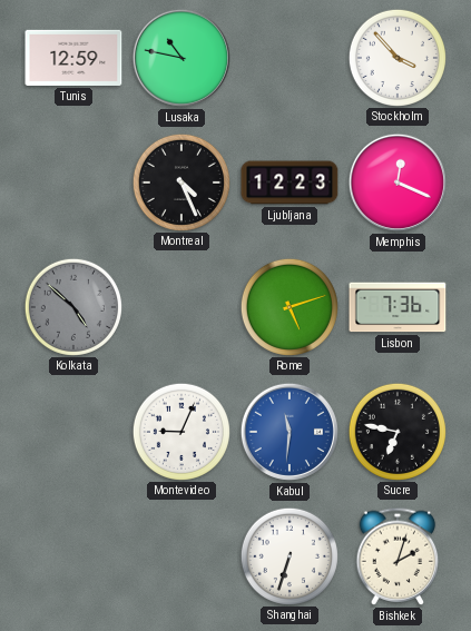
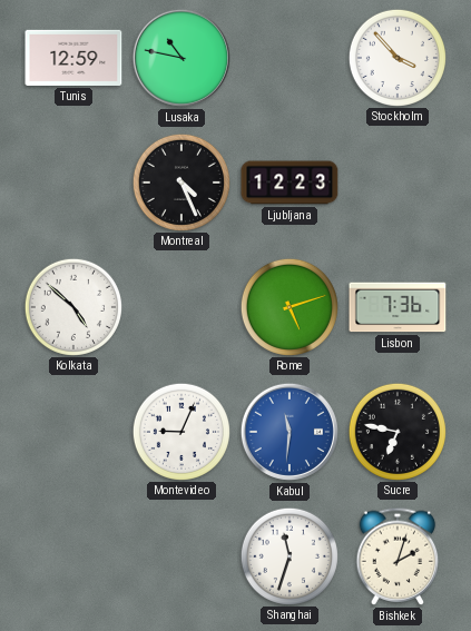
Memphis: 12:19 -> none
Kolkata dial: grey -> white
Shanghai: 6:33 -> 11:33
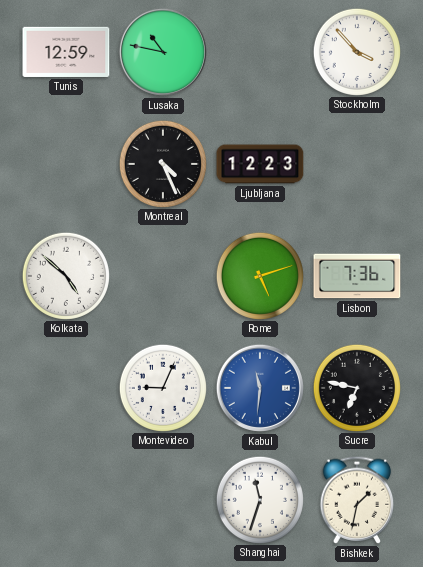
Bishkek: 2:03 -> 1:32
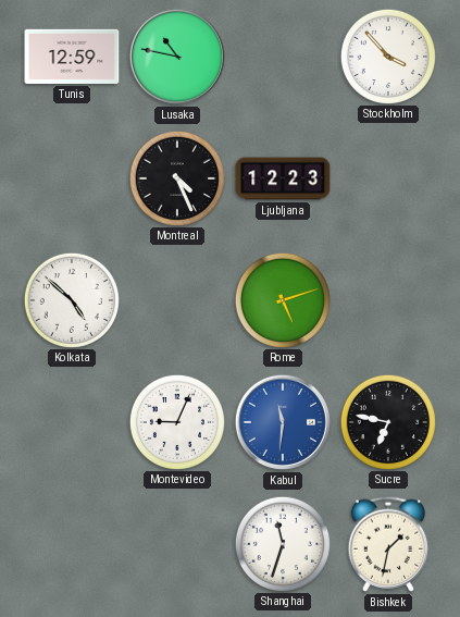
Lisbon: 7:36 -> none
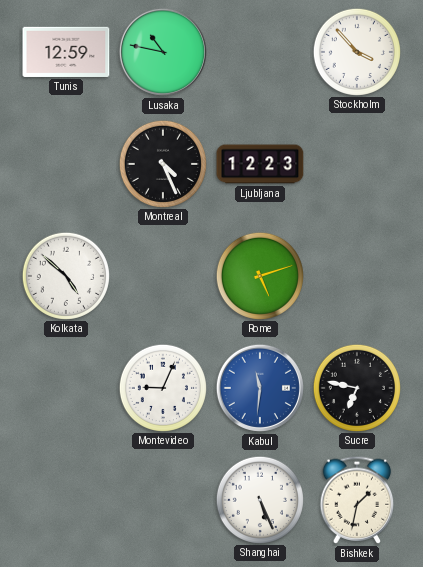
Shanghai: 11:33 -> 5:26
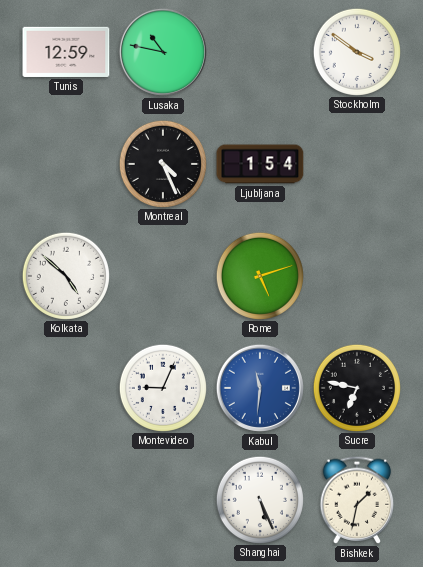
Stockholm: 3:53 -> 3:51
Ljubljana: 12:23 -> 1:54
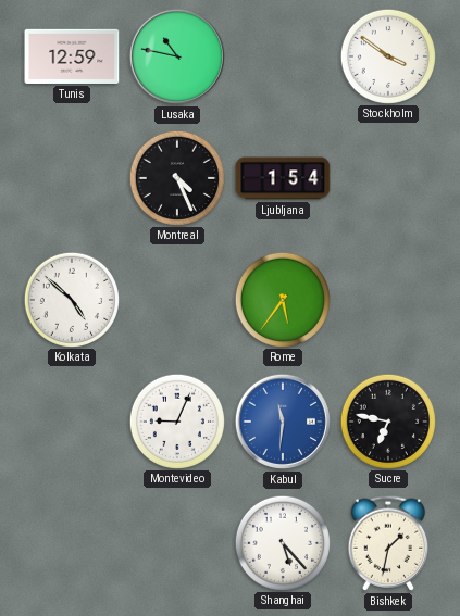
Rome: 5:12 -> 5:36
Shanghai: 5:26 -> 5:23
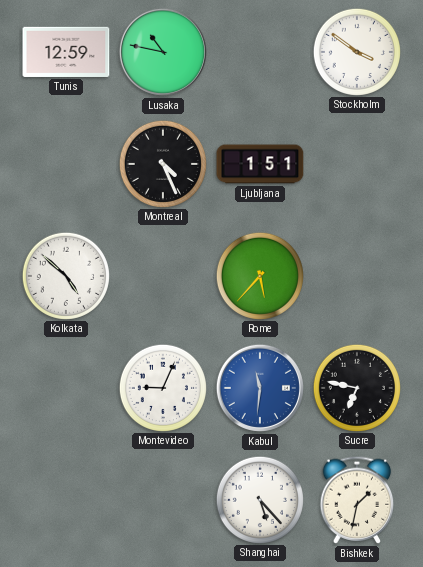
Ljubljana: 1:54 -> 1:51
Rome: 5:36 -> 5:37
